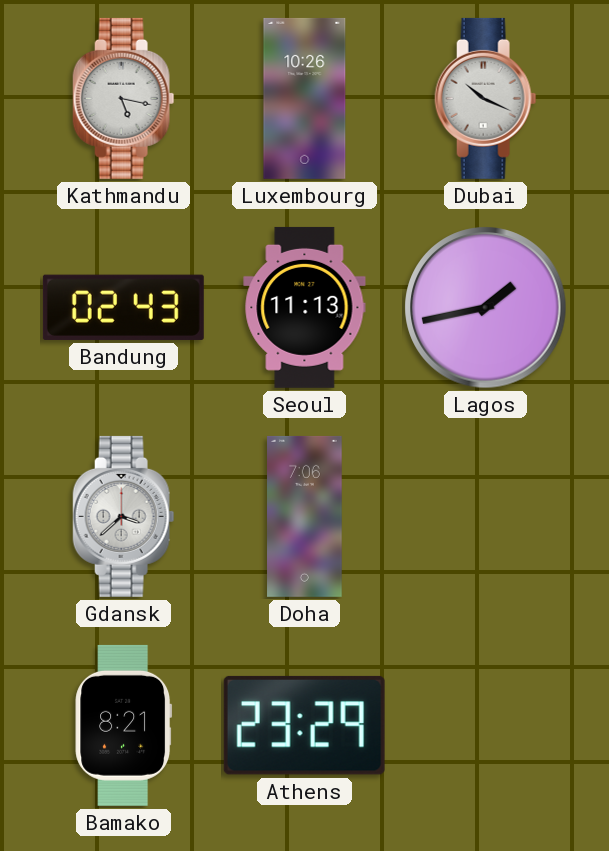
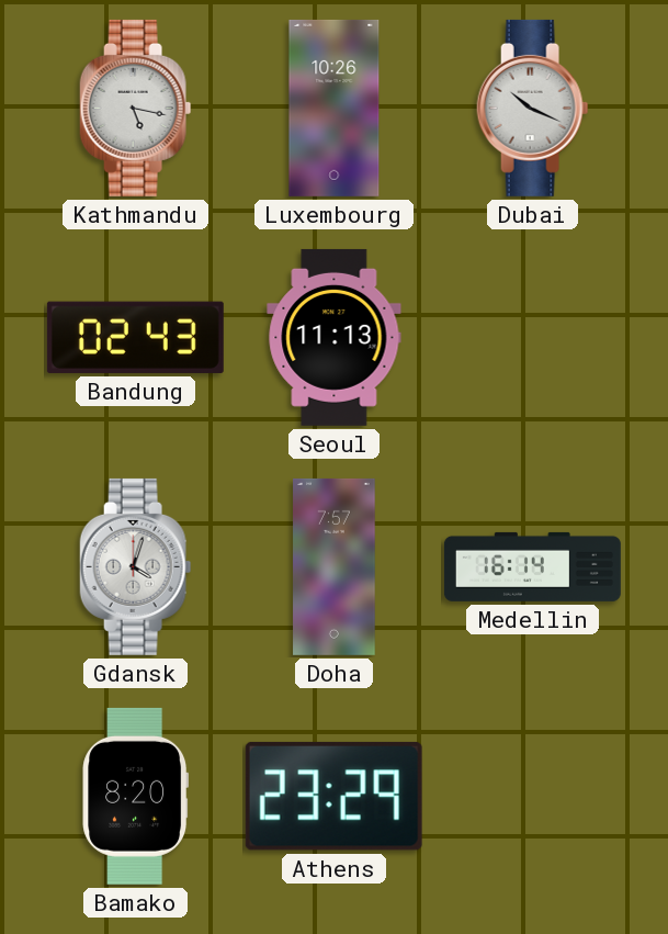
Lagos: 1:43 -> none
Gdansk: 3:38 -> 4:03
Doha: 7:06 -> 7:57
Medellin: none -> 16:14
Bamako: 8:21 -> 8:20
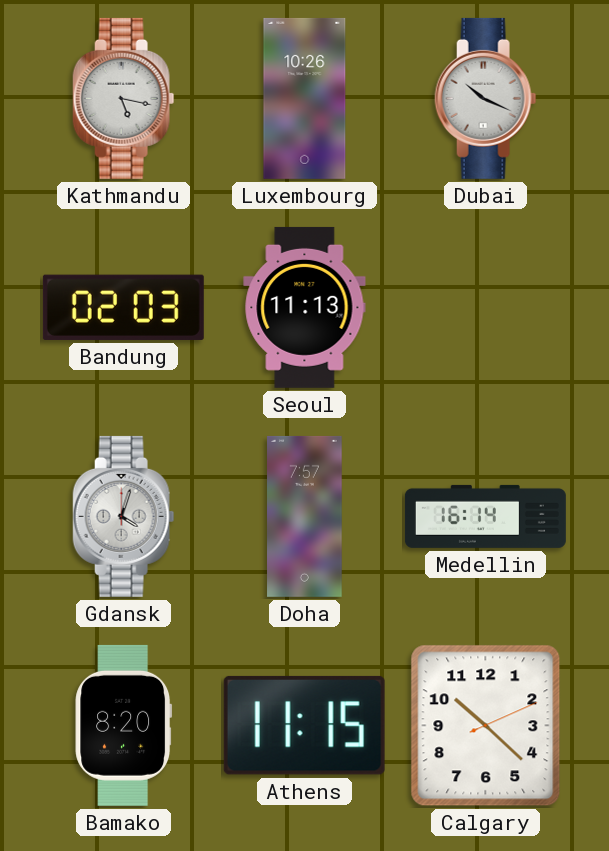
Bandung: 02:43 -> 02:03
Athens: 23:29 -> 11:15
Calgary: none -> 10:22
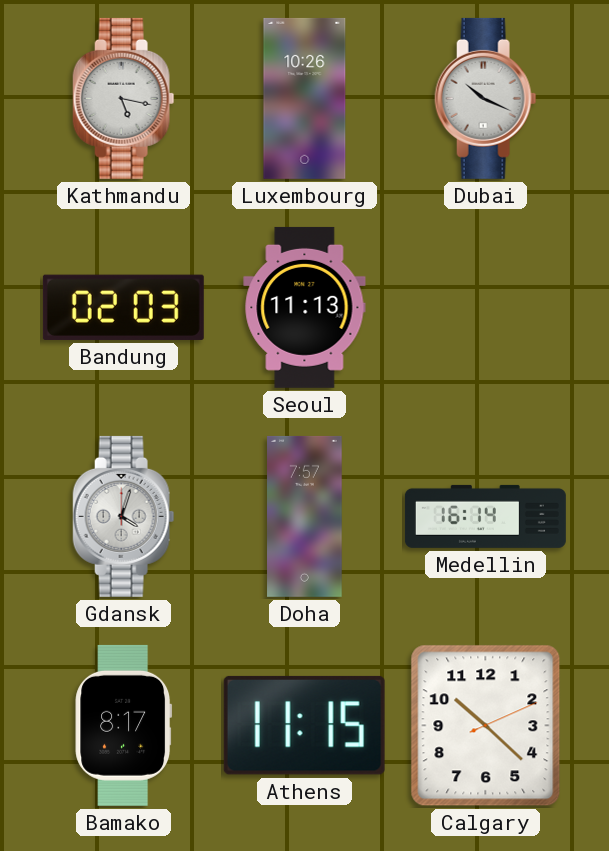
Bamako: 8:20 -> 8:17
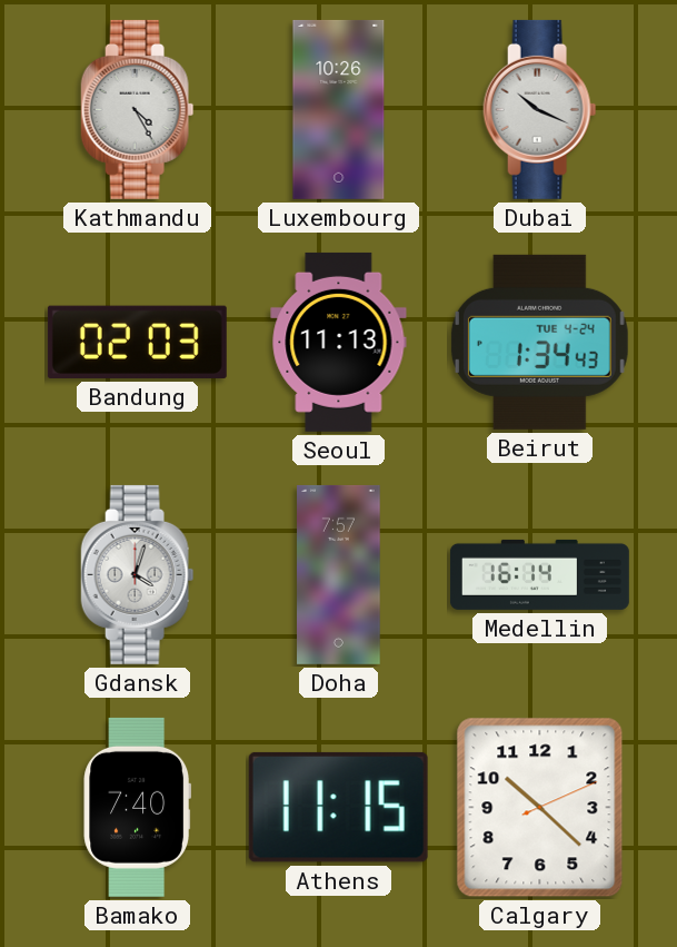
Kathmandu: 5:17 -> 4:25
Beirut: none -> 1:34
Bamako: 8:17 -> 7:40
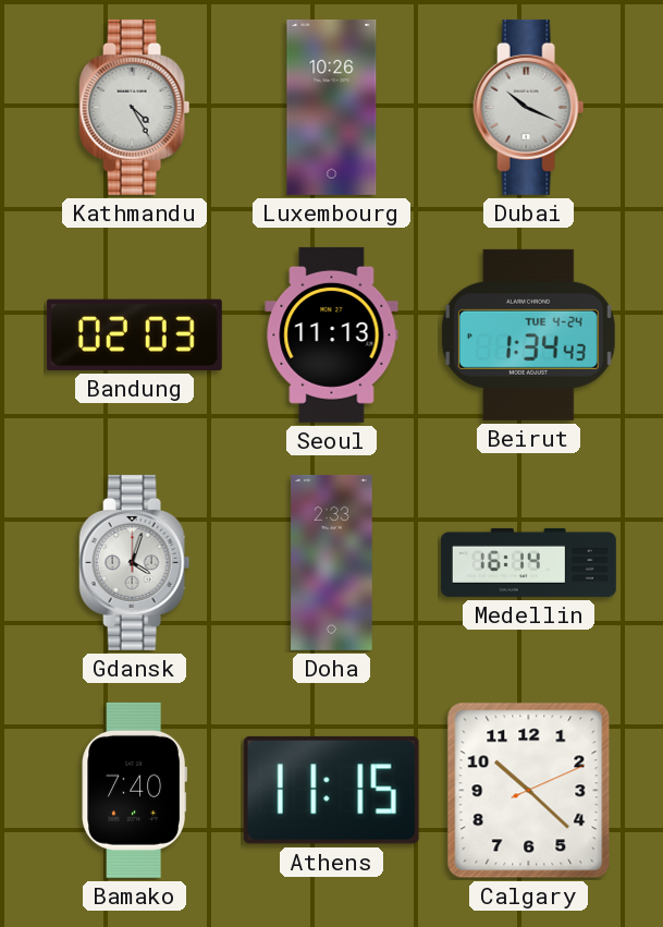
Doha: 7:57 -> 2:33
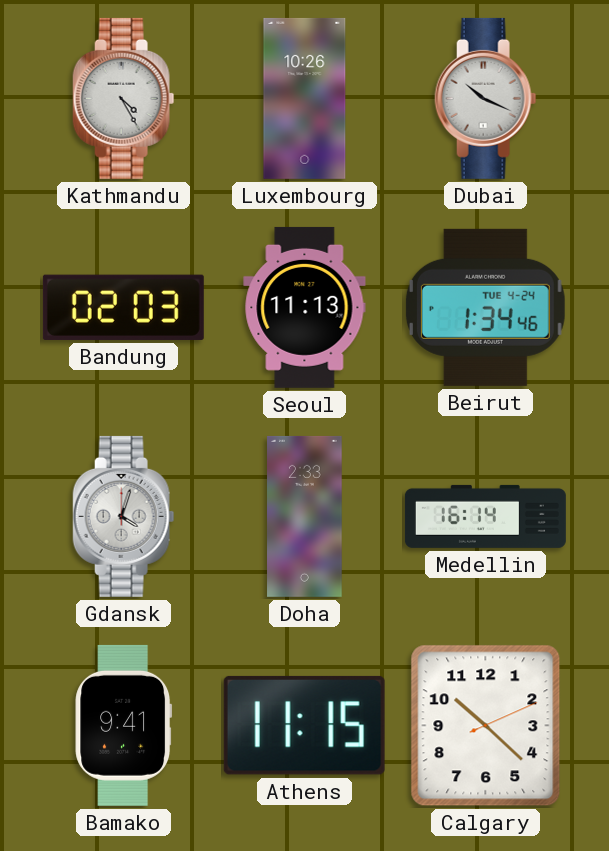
Beirut: 1:34:43 -> 1:34:46
Bamako: 7:40 -> 9:41
